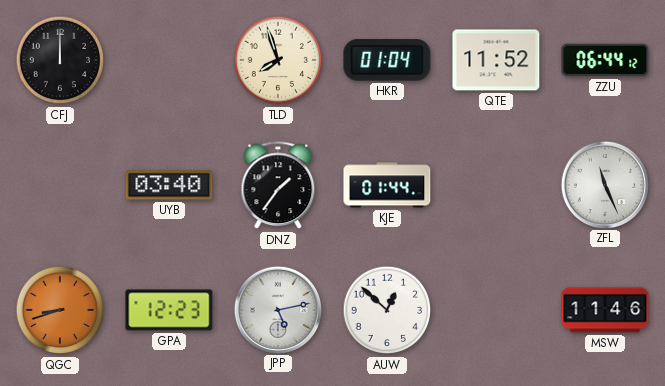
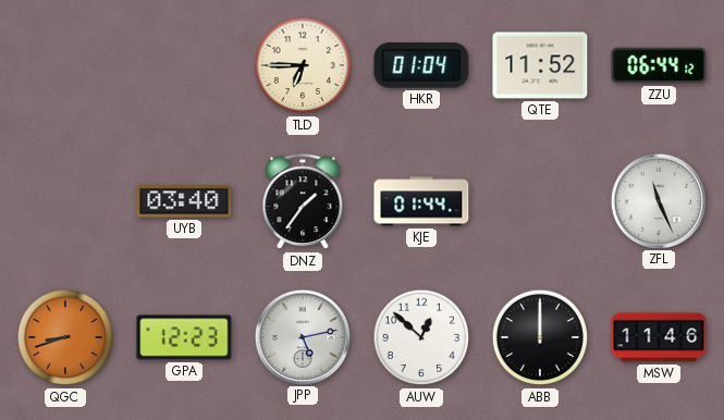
CFJ: 12:00 -> none
TLD: 7:57 -> 6:45
ABB: none -> 12:00
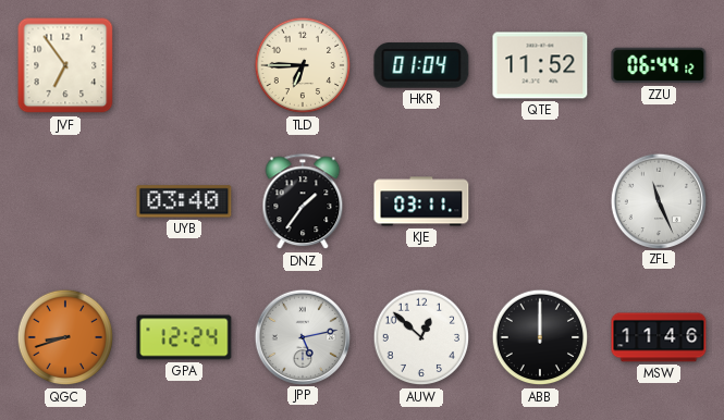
JVF: none -> 6:54
KJE: 01:44 -> 03:11
GPA: 12:23 -> 12:24
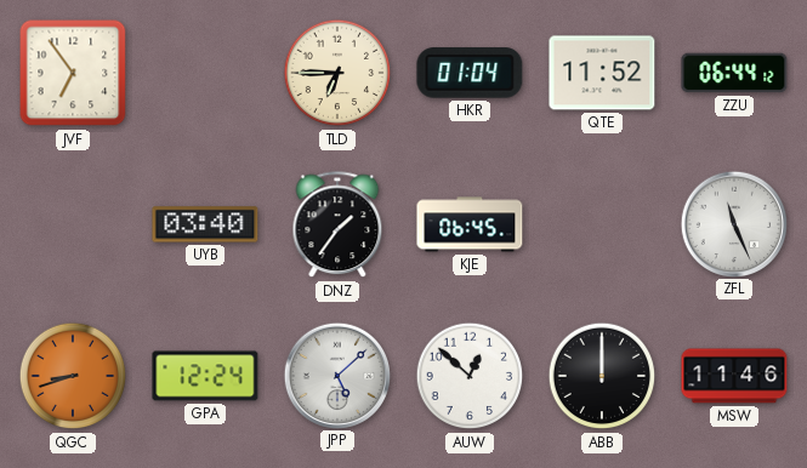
KJE: 03:11 -> 06:45
JPP: 5:13 -> 5:08
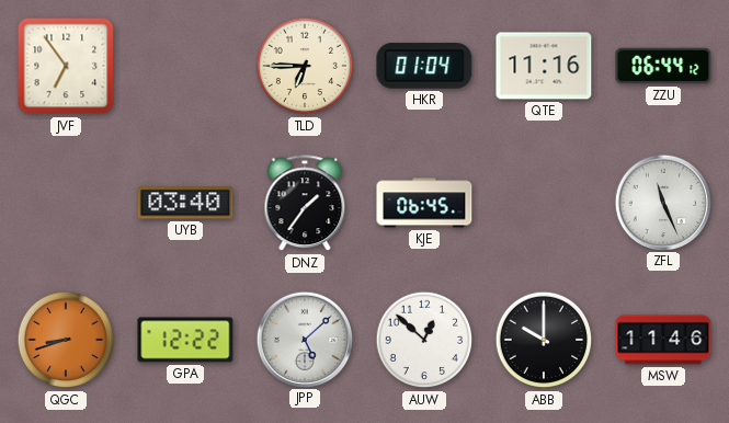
QTE: 11:52 -> 11:16
GPA: 12:24 -> 12:22
ABB: 12:00 -> 10:00
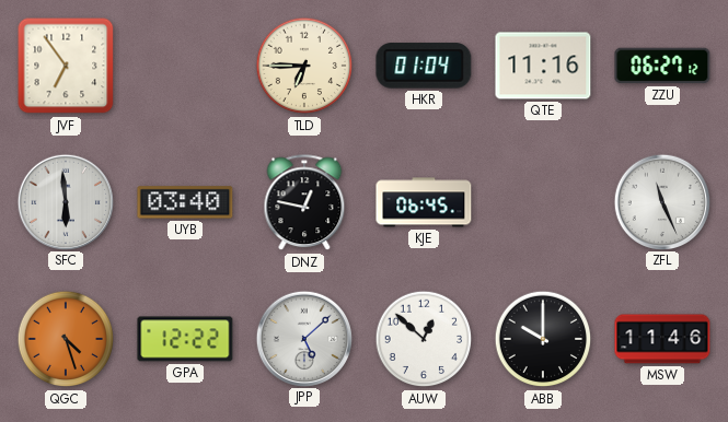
ZZU: 06:44 -> 06:27
SFC: none -> 5:59
DNZ: 1:36 -> 12:47
QGC: 8:42 -> 4:27
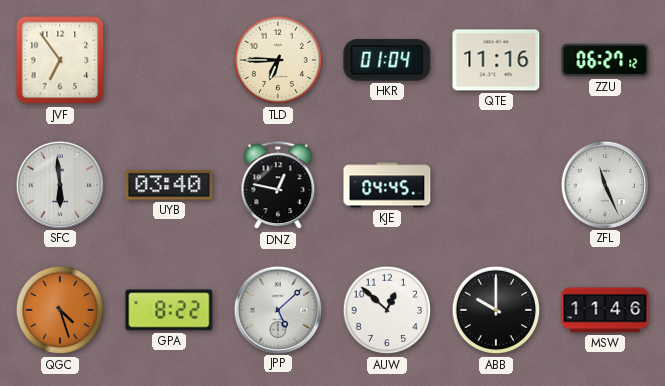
KJE: 06:45 -> 04:45
GPA: 12:22 -> 8:22
